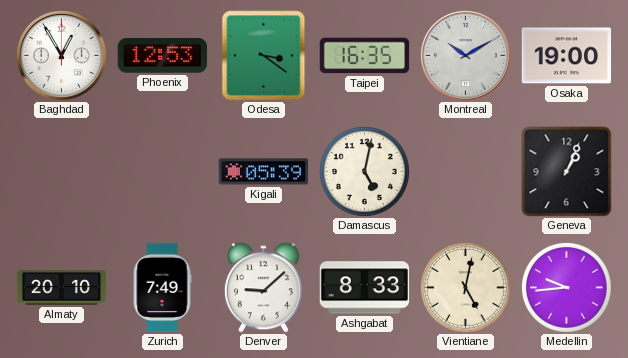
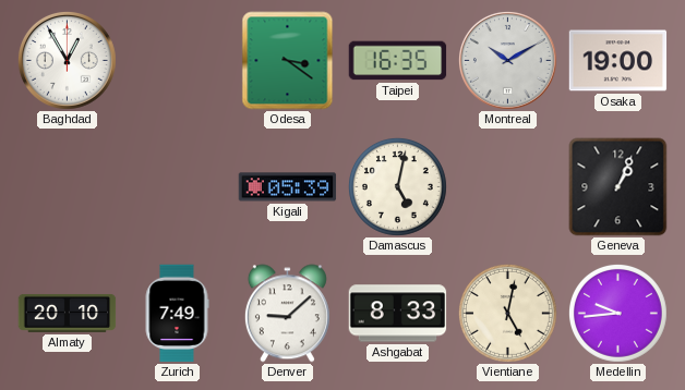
Phoenix: 12:53 -> none
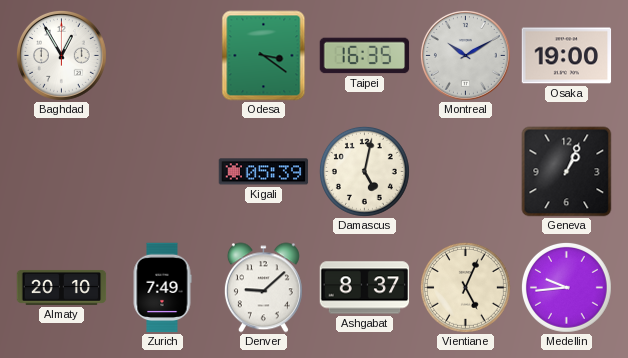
Ashgabat: 8:33 -> 8:37
Vientiane: 5:02 -> 5:04
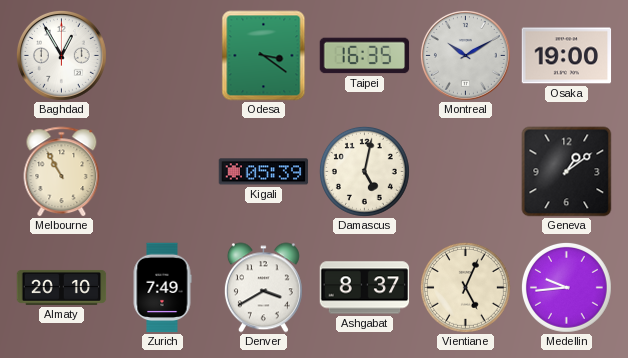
Melbourne: none -> 10:55
Geneva: 1:04 -> 1:09
Denver: 9:08 -> 3:40
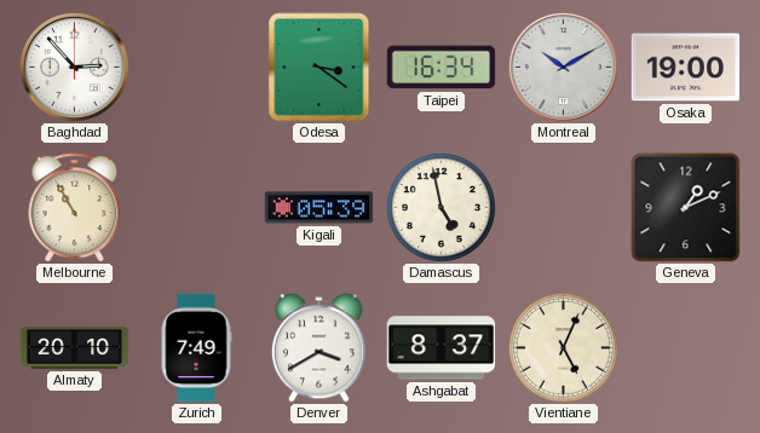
Baghdad: 12:55 -> 2:53
Taipei: 16:35 -> 16:34
Damascus: 5:02 -> 4:58
Geneva: 1:09 -> 1:11
Medellin: 9:44 -> none
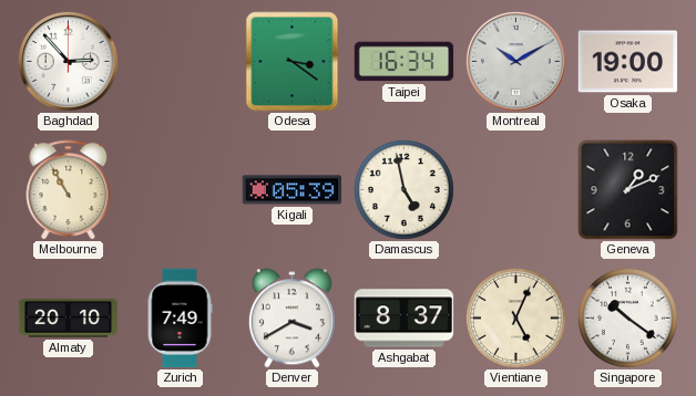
Singapore: none -> 10:21
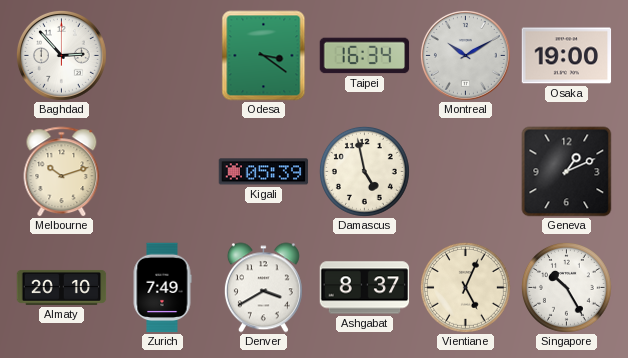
Melbourne: 10:55 -> 10:12
Singapore: 10:21 -> 10:25
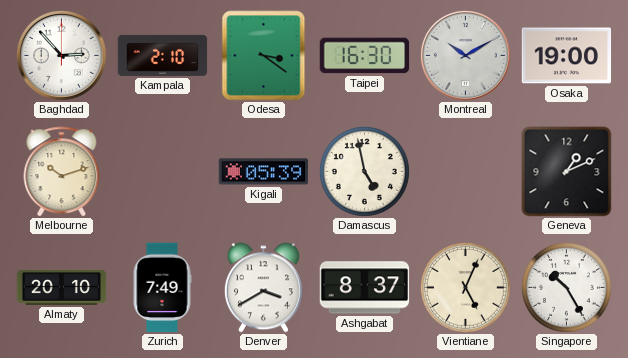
Kampala: none -> 2:10
Taipei: 16:34 -> 16:30
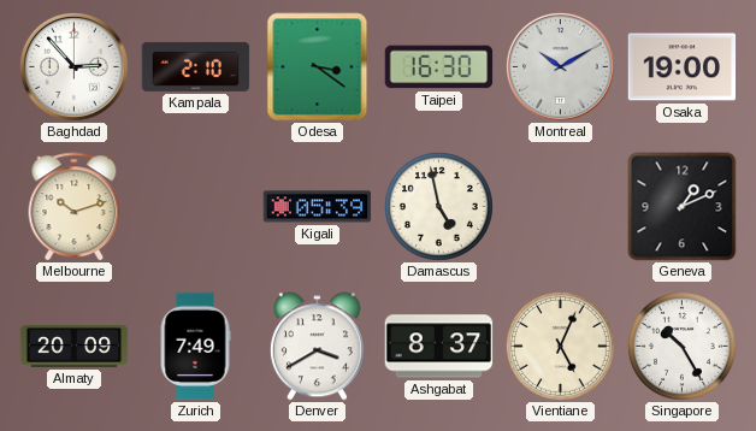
Almaty: 20:10 -> 20:09
